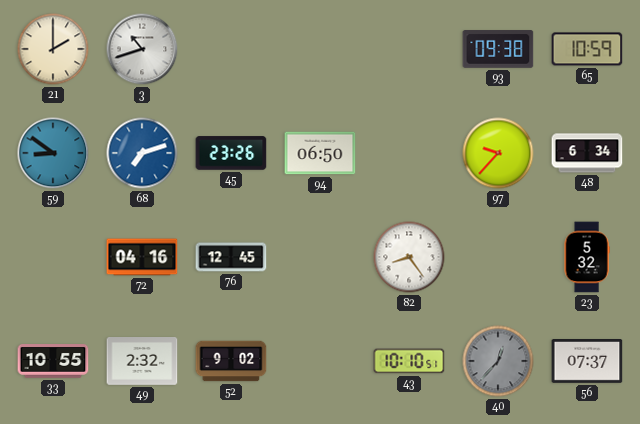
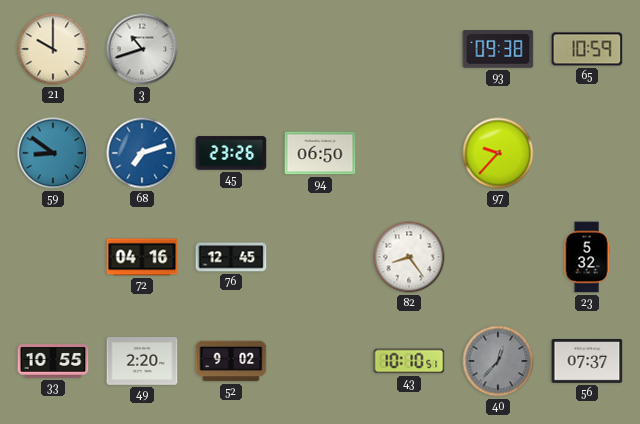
21: 2:00 -> 10:00
48: 6:34 -> none
49: 2:32 -> 2:20
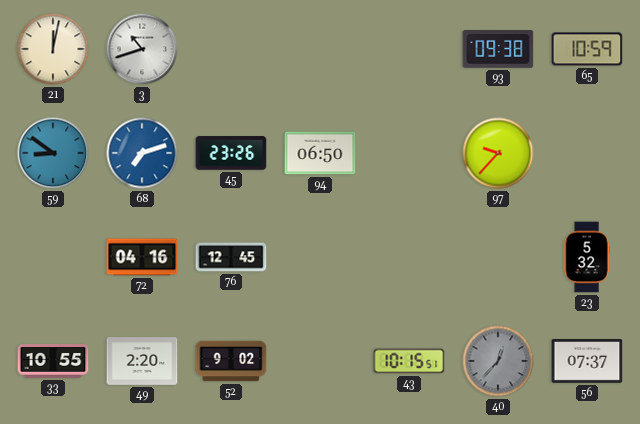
21: 10:00 -> 12:02
82: 8:24 -> none
43: 10:10 -> 10:15
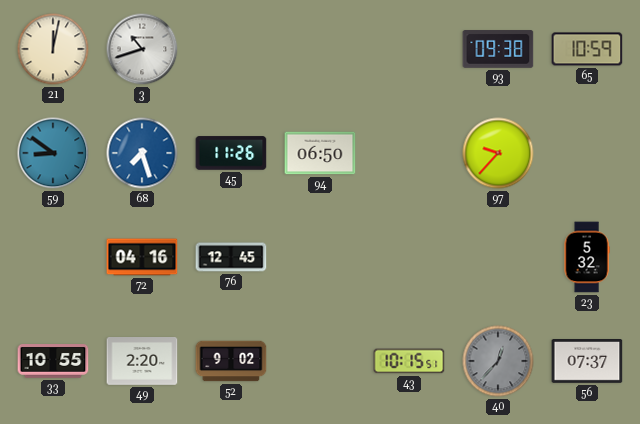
68: 7:12 -> 7:27
45: 23:26 -> 11:26
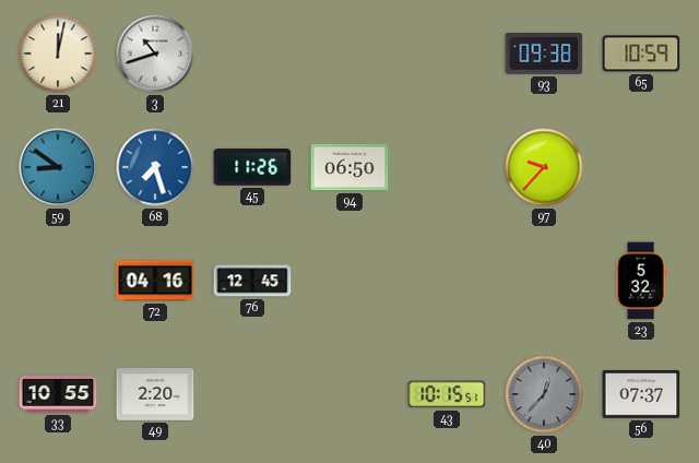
52: 9:02 -> none
